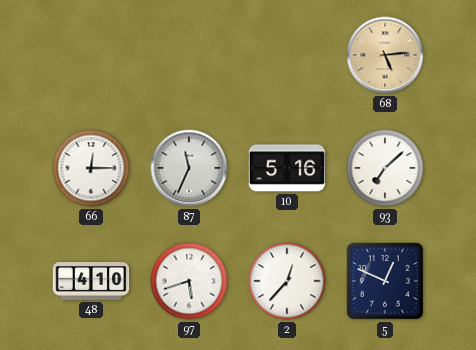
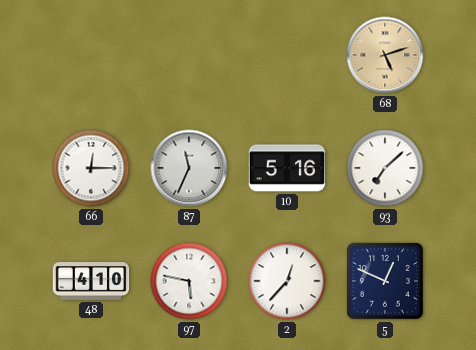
68: 5:14 -> 5:12
97: 5:42 -> 5:47
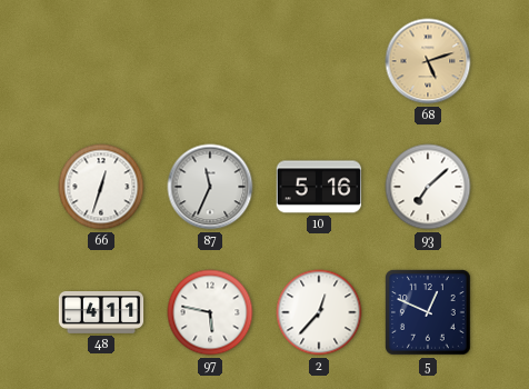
66: 12:15 -> 12:33
48: 4:10 -> 4:11
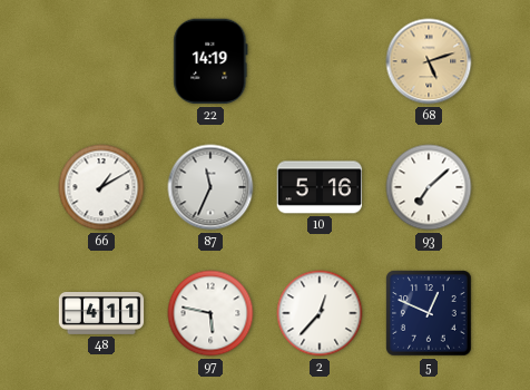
22: none -> 14:19
66: 12:33 -> 1:10
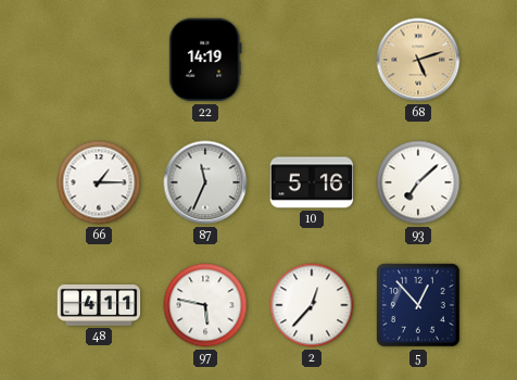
66: 1:10 -> 1:15
5: 12:49 -> 12:53
